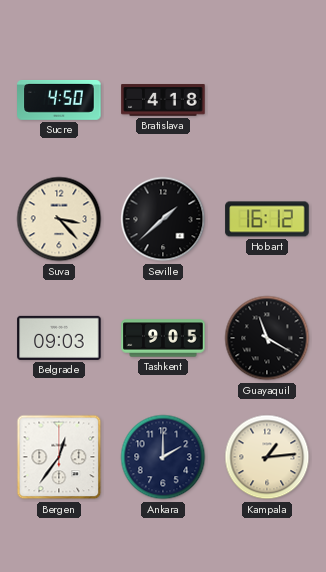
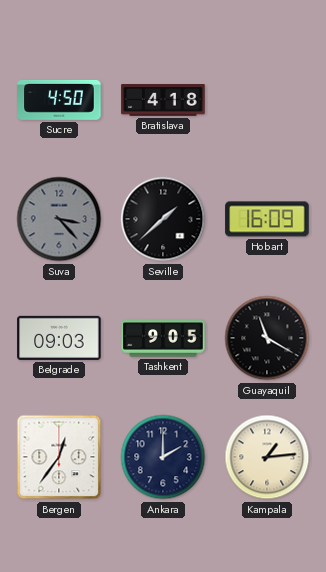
Suva dial: cream -> grey
Hobart: 16:12 -> 16:09
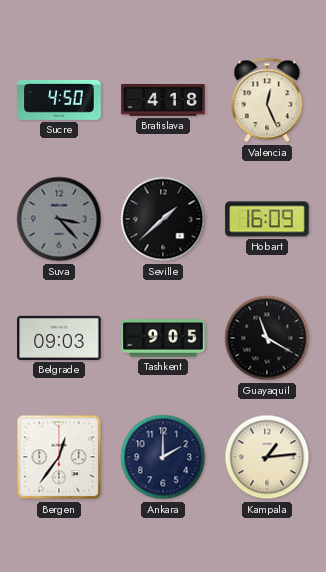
Valencia: none -> 12:26
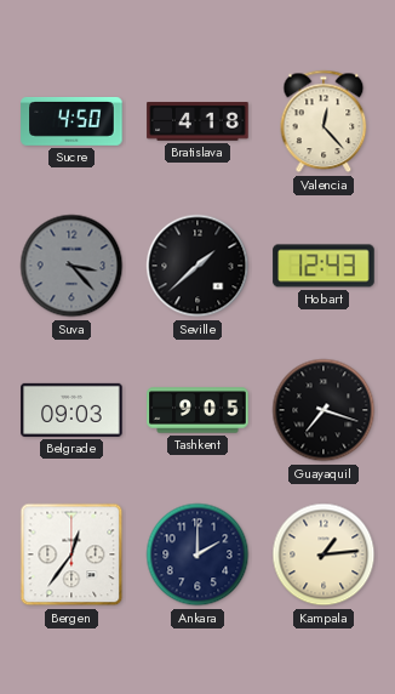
Valencia: 12:26 -> 12:23
Hobart: 16:09 -> 12:43
Guayaquil: 11:20 -> 7:18
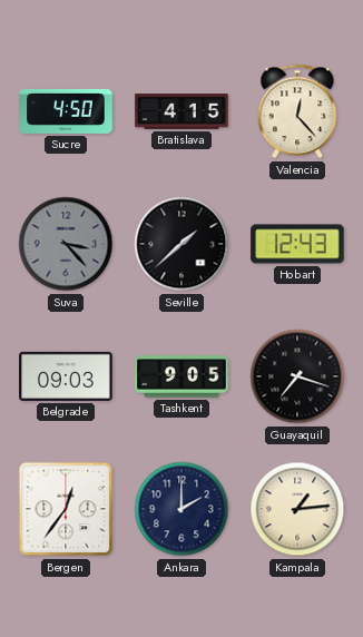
Bratislava: 4:18 -> 4:15
